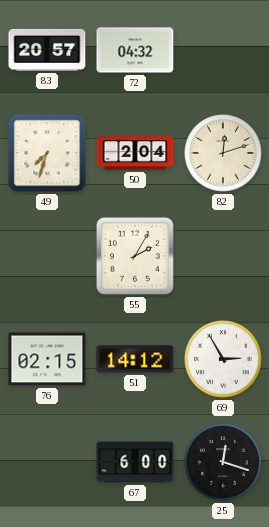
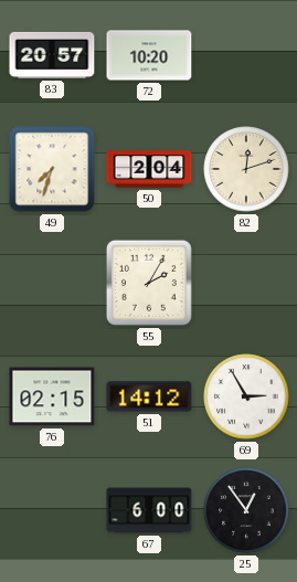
72: 04:32 -> 10:20
25: 12:18 -> 12:54
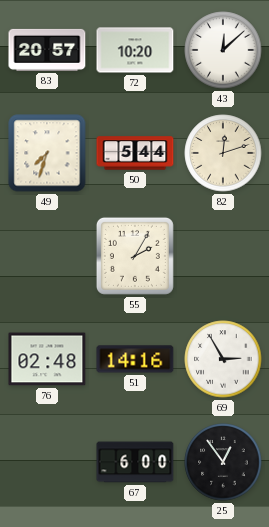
43: none -> 12:08
50: 2:04 -> 5:44
76: 02:15 -> 02:48
51: 14:12 -> 14:16
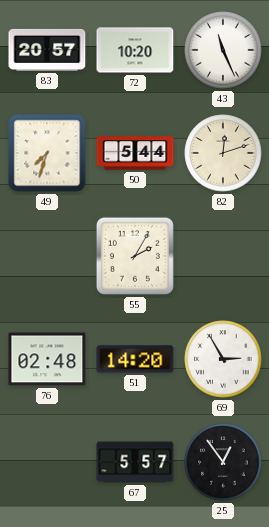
43: 12:08 -> 11:26
51: 14:16 -> 14:20
67: 6:00 -> 5:57
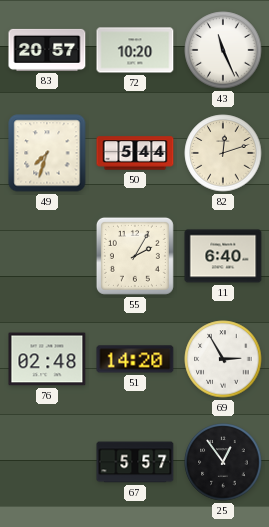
11: none -> 6:40
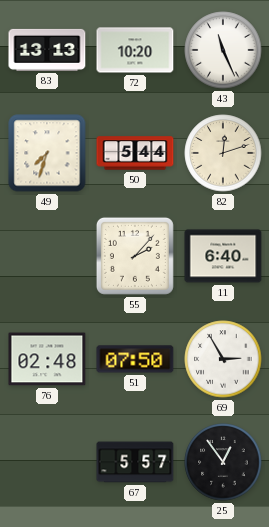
83: 20:57 -> 13:13
55: 2:05 -> 2:07
51: 14:20 -> 07:50
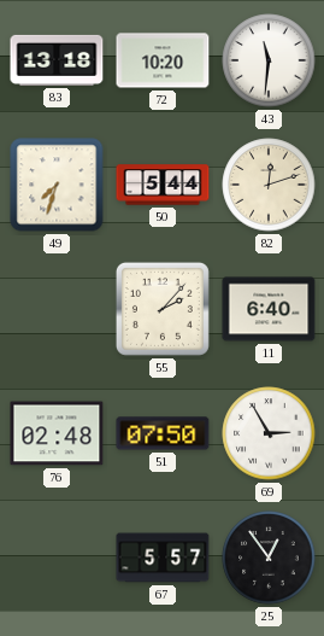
83: 13:13 -> 13:18
43: 11:26 -> 11:31
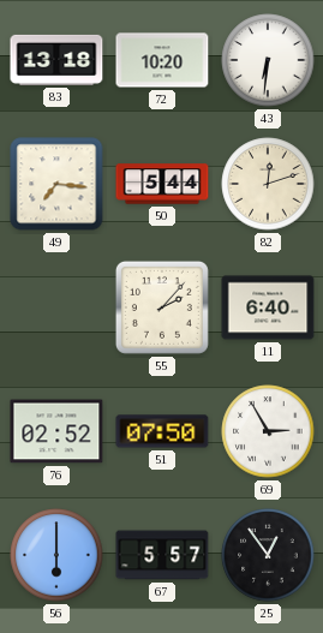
43: 11:31 -> 6:31
49: 7:33 -> 7:16
76: 02:48 -> 02:52
56: none -> 6:00
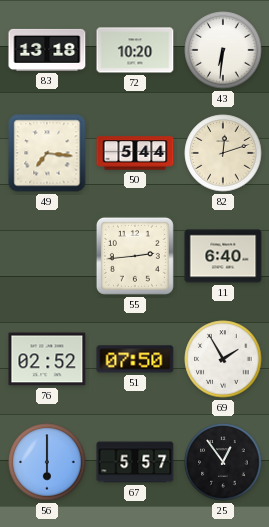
55: 2:07 -> 2:44
69: 2:55 -> 1:55
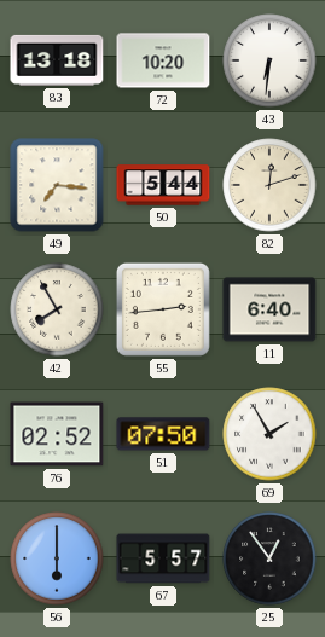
42: none -> 7:55
